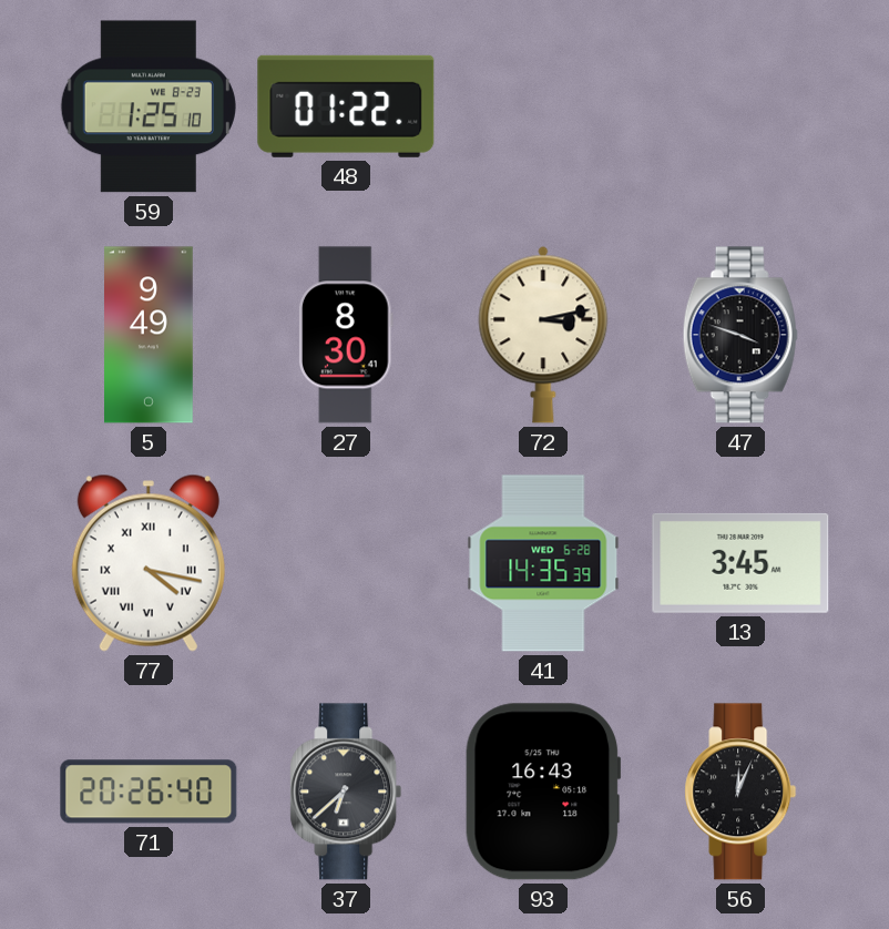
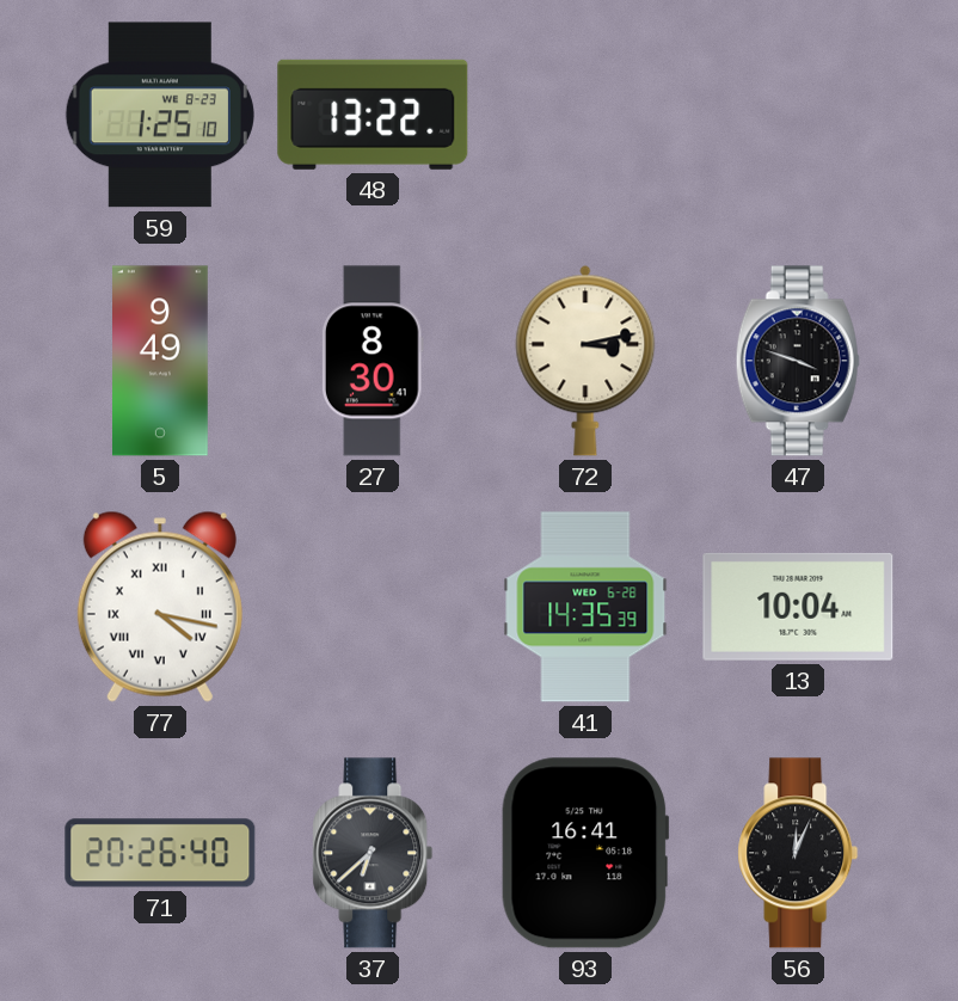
48: 01:22 -> 13:22
13: 3:45 -> 10:04
93: 16:43 -> 16:41
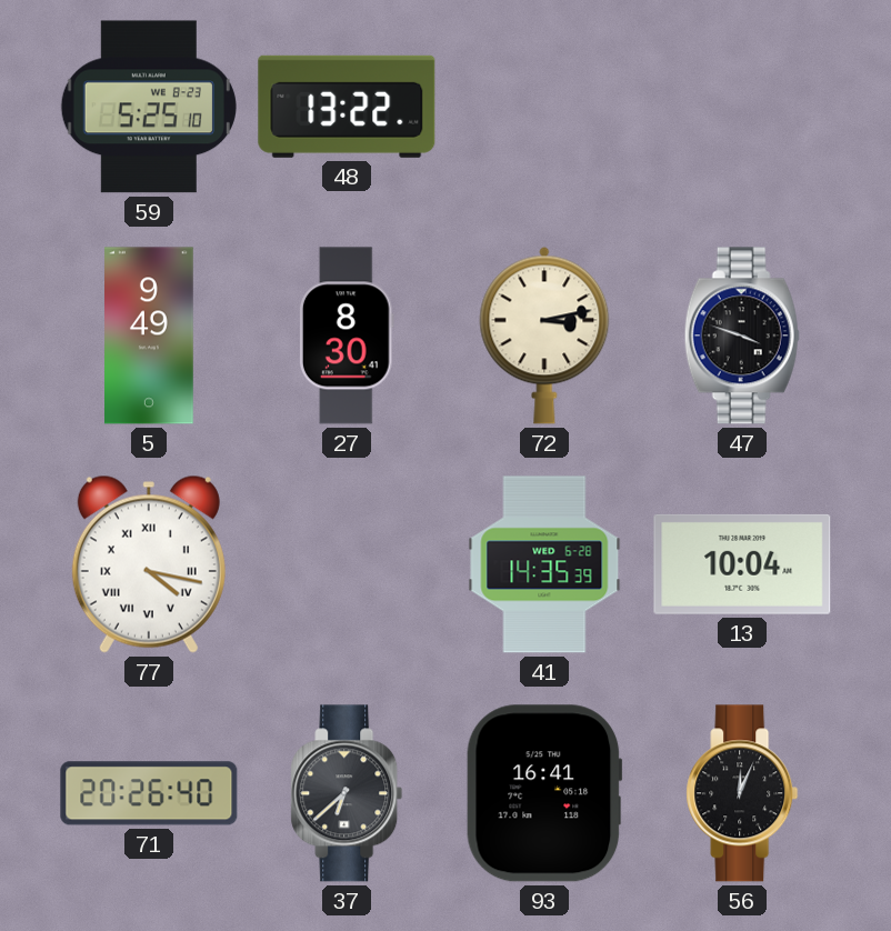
59: 1:25 -> 5:25
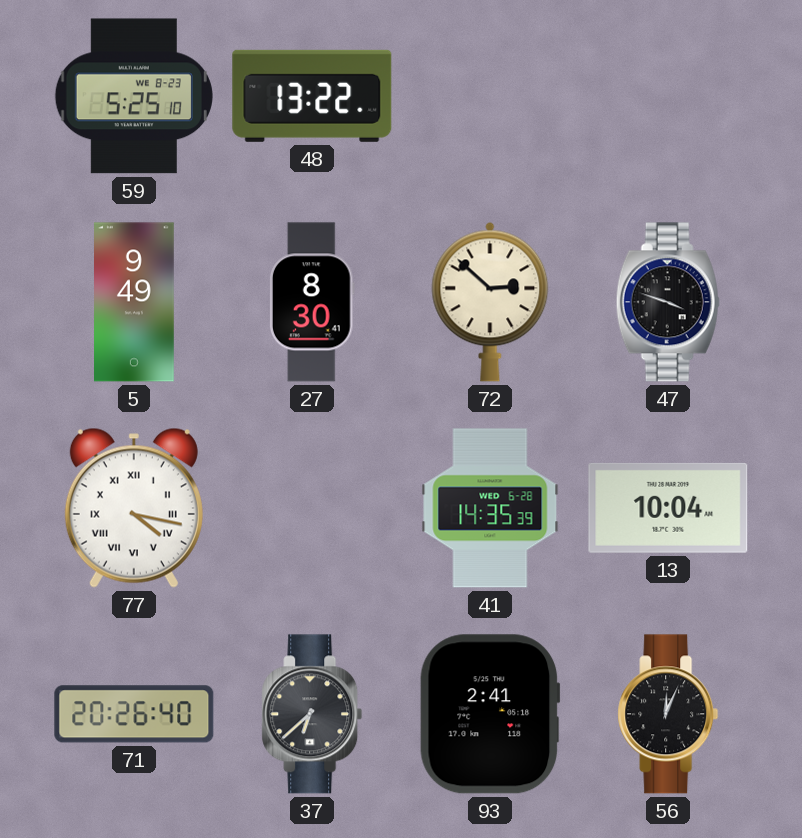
72: 3:13 -> 2:52
93: 16:41 -> 2:41
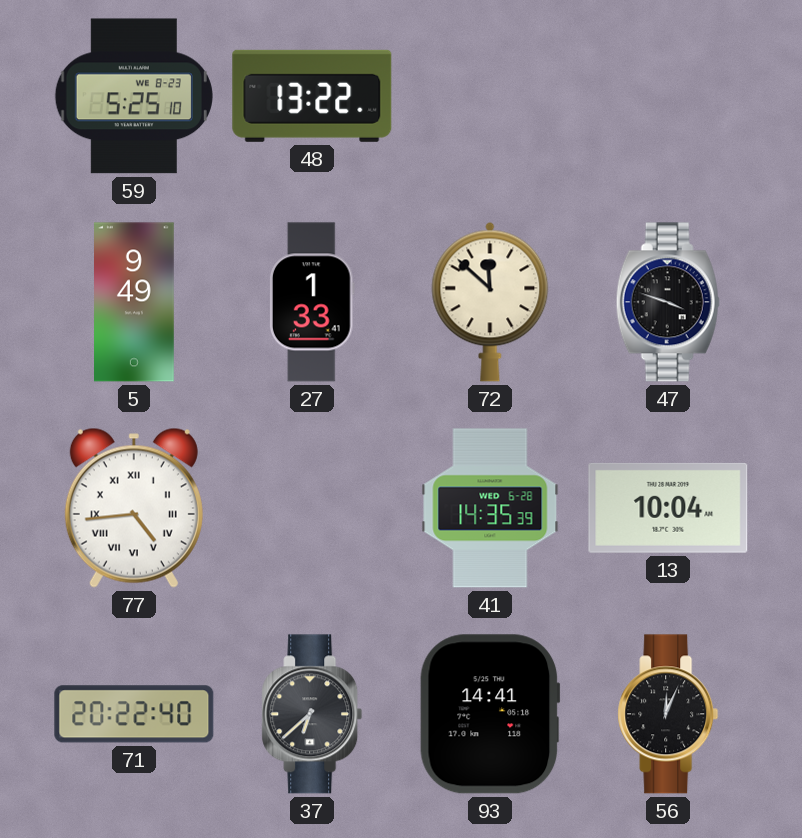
27: 8:30 -> 1:33
72: 2:52 -> 11:52
77: 4:17 -> 4:44
71: 20:26 -> 20:22
93: 2:41 -> 14:41
